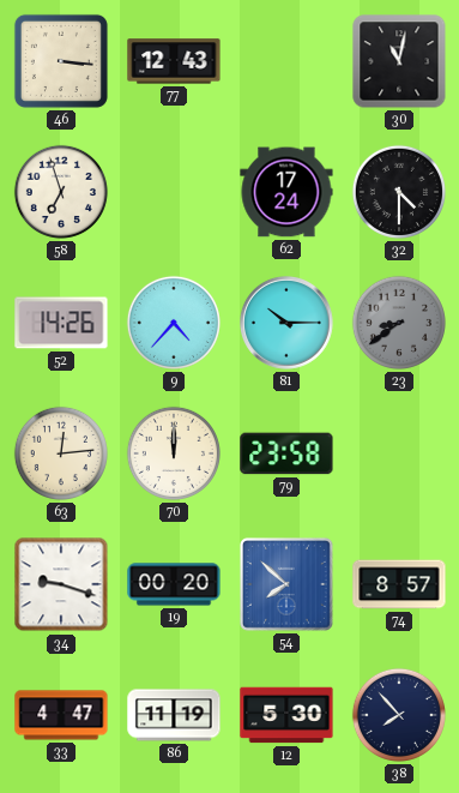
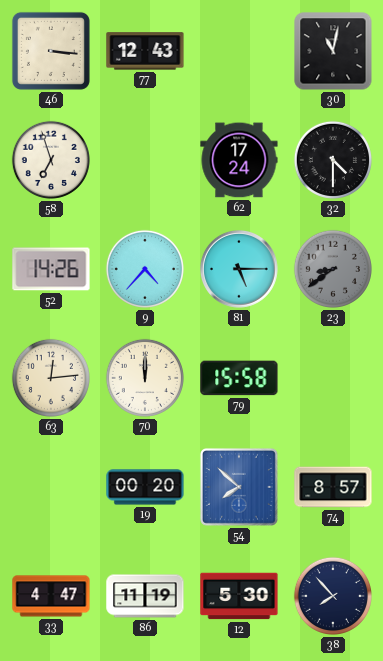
81: 10:15 -> 5:15
79: 23:58 -> 15:58
34: 9:18 -> none
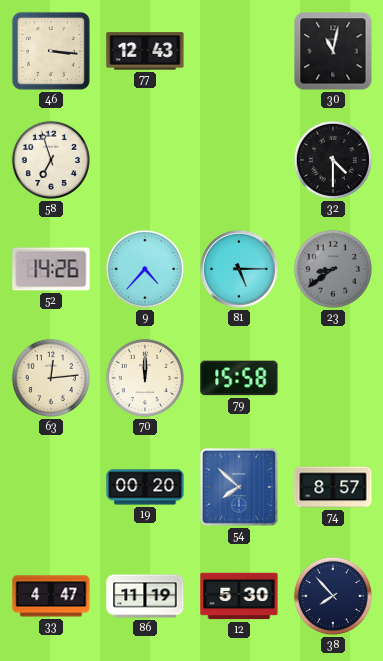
62: 17:24 -> none
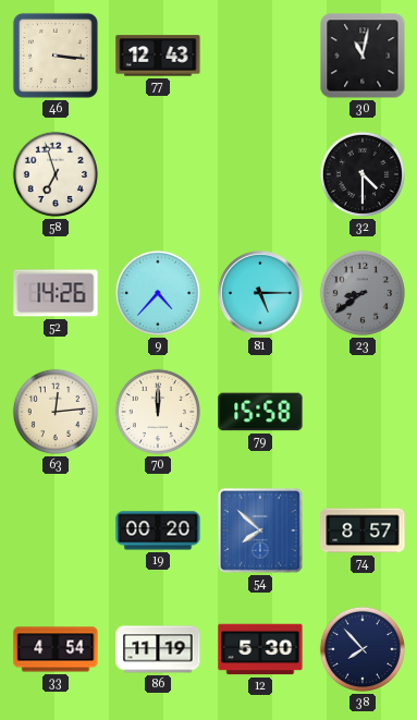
33: 4:47 -> 4:54
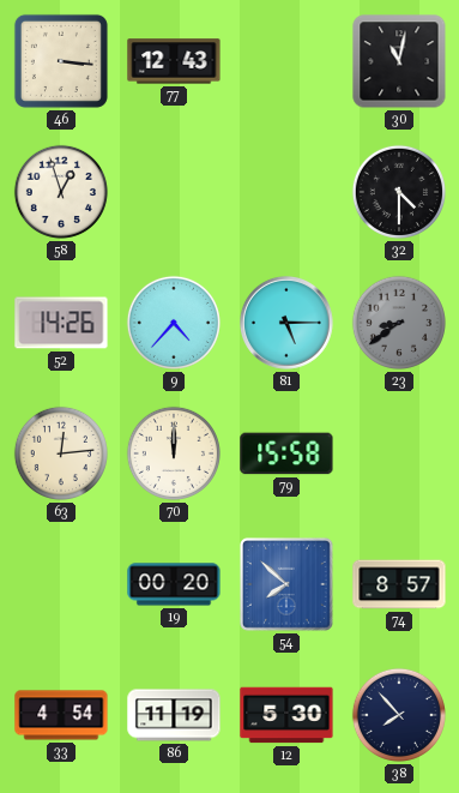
58: 6:57 -> 12:57
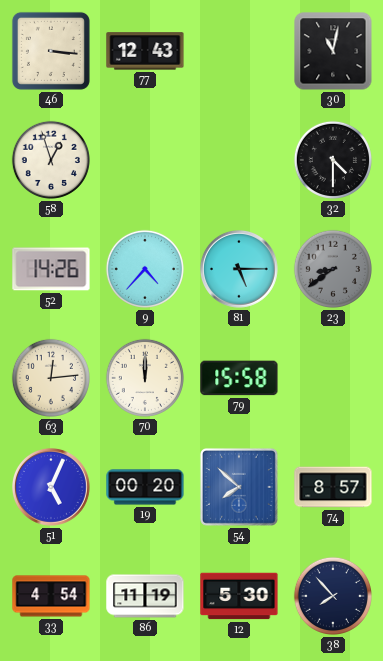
51: none -> 5:04
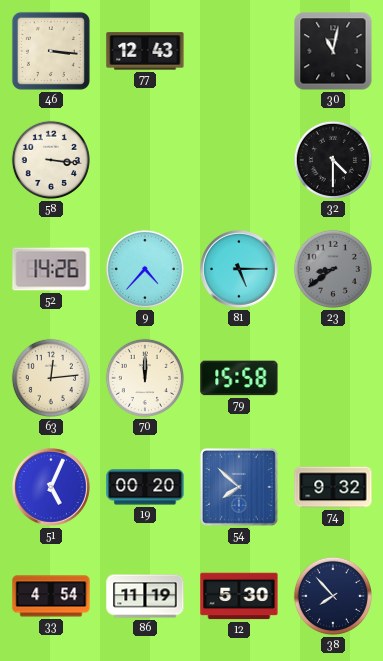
58: 12:57 -> 3:16
74: 8:57 -> 9:32
